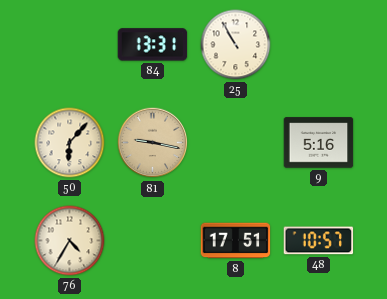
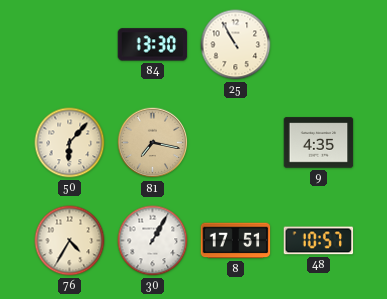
84: 13:31 -> 13:30
81: 9:17 -> 7:17
9: 5:16 -> 4:35
30: none -> 1:05
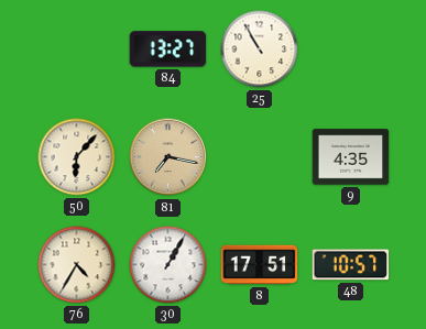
84: 13:30 -> 13:27
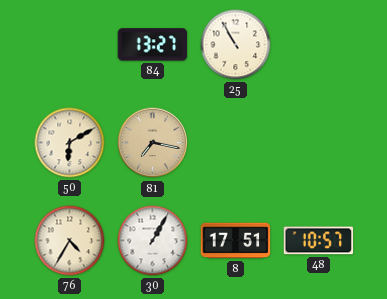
50: 6:07 -> 6:10
9: 4:35 -> none
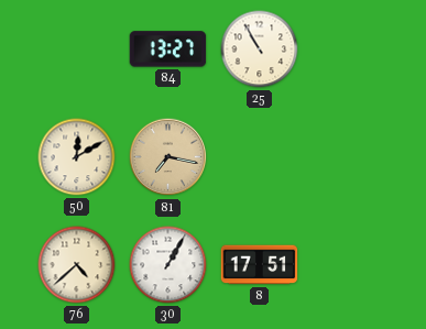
50: 6:10 -> 12:10
76: 4:35 -> 4:38
48: 10:57 -> none
